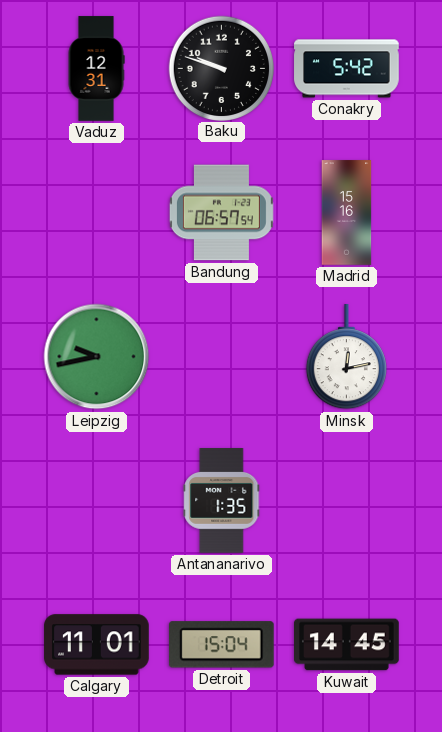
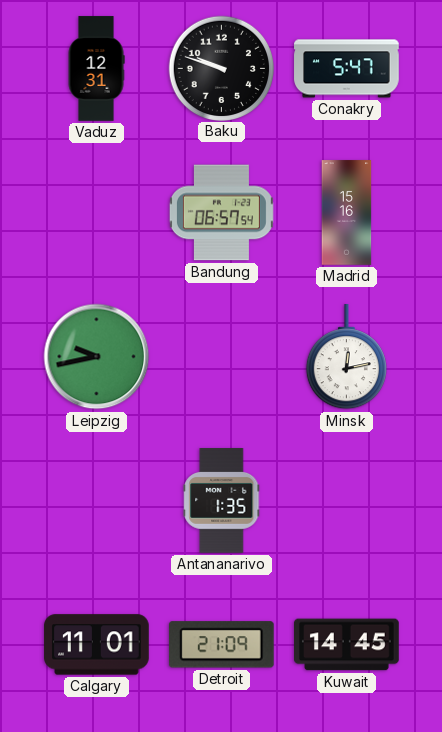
Conakry: 5:42 -> 5:47
Detroit: 15:04 -> 21:09
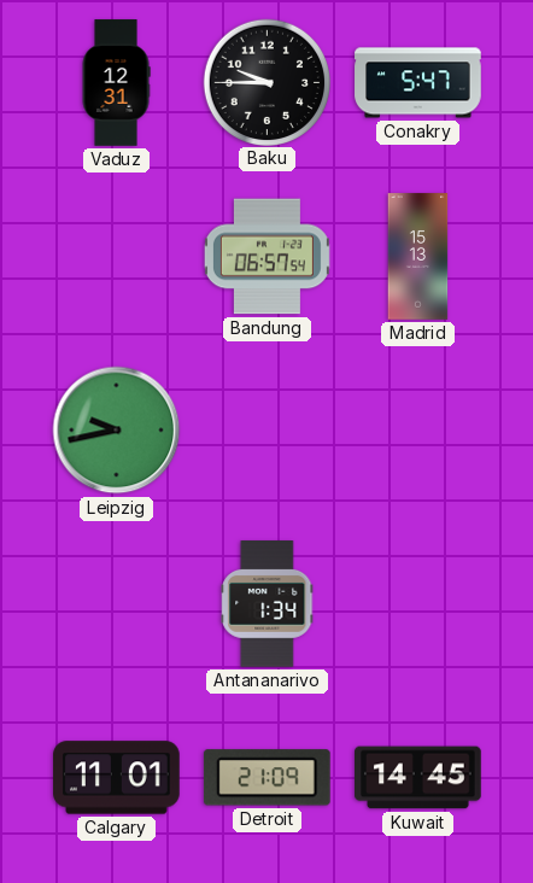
Baku: 9:48 -> 9:45
Madrid: 15:16 -> 15:13
Minsk: 12:13 -> none
Antananarivo: 1:35 -> 1:34
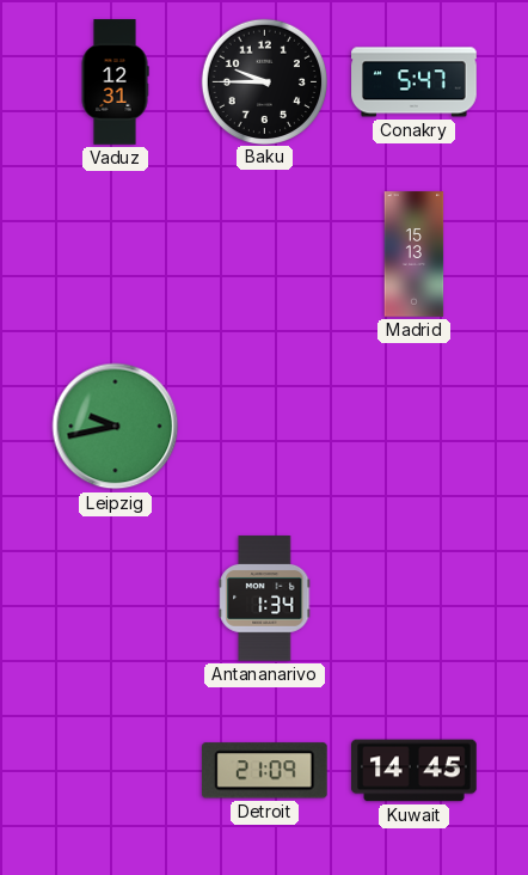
Bandung: 06:57 -> none
Calgary: 11:01 -> none
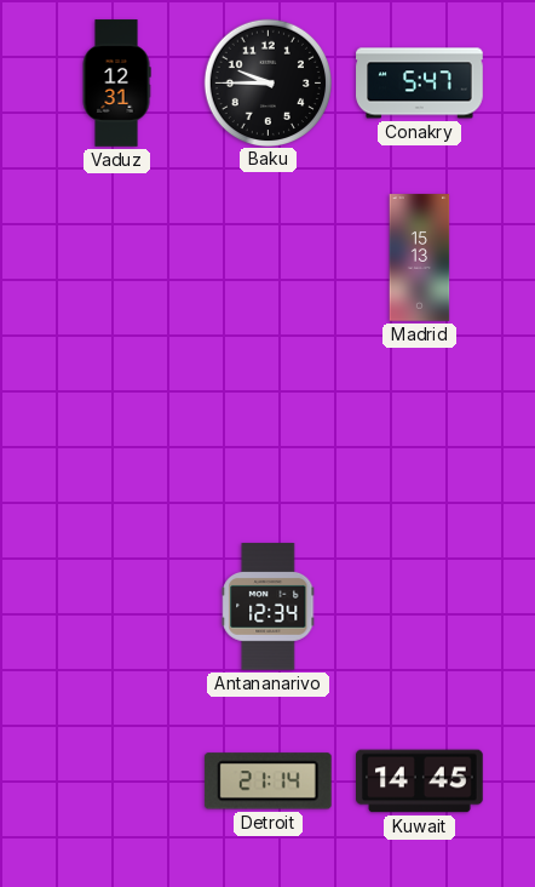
Leipzig: 9:43 -> none
Antananarivo: 1:34 -> 12:34
Detroit: 21:09 -> 21:14
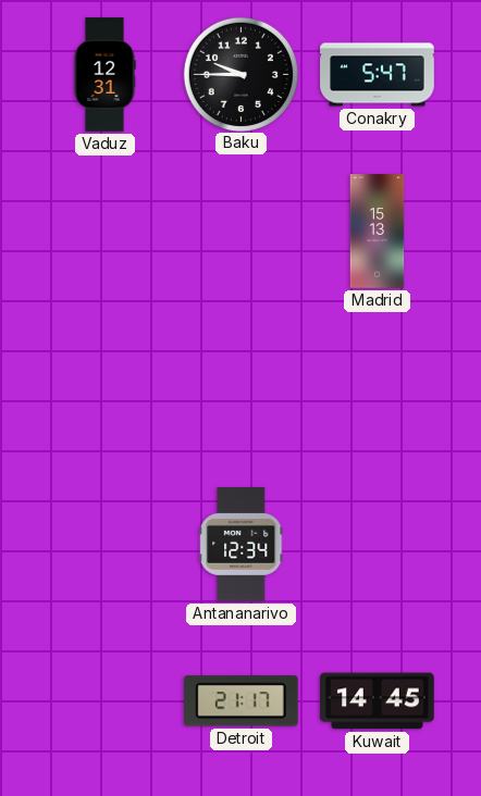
Detroit: 21:14 -> 21:17
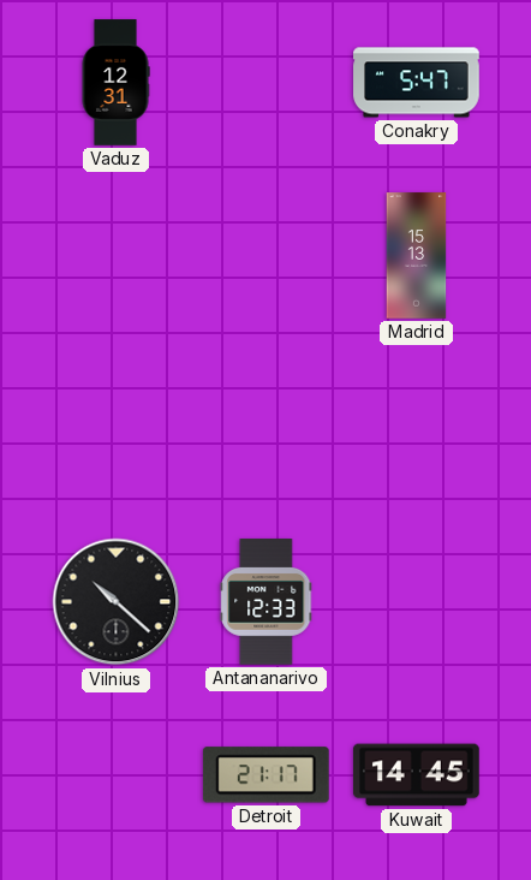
Baku: 9:45 -> none
Vilnius: none -> 10:22
Antananarivo: 12:34 -> 12:33
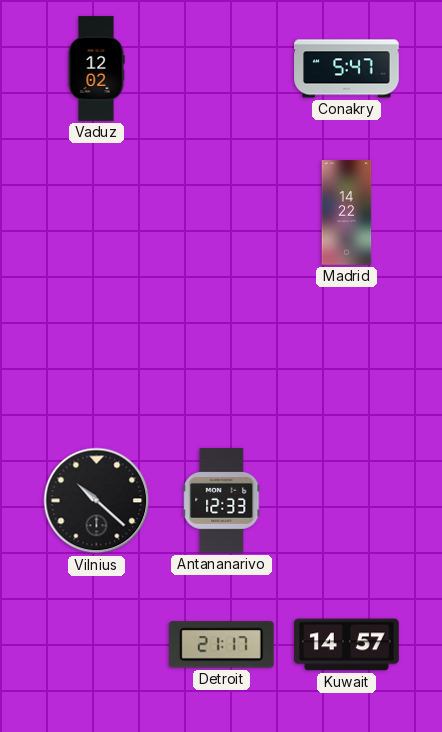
Vaduz: 12:31 -> 12:02
Madrid: 15:13 -> 14:22
Kuwait: 14:45 -> 14:57
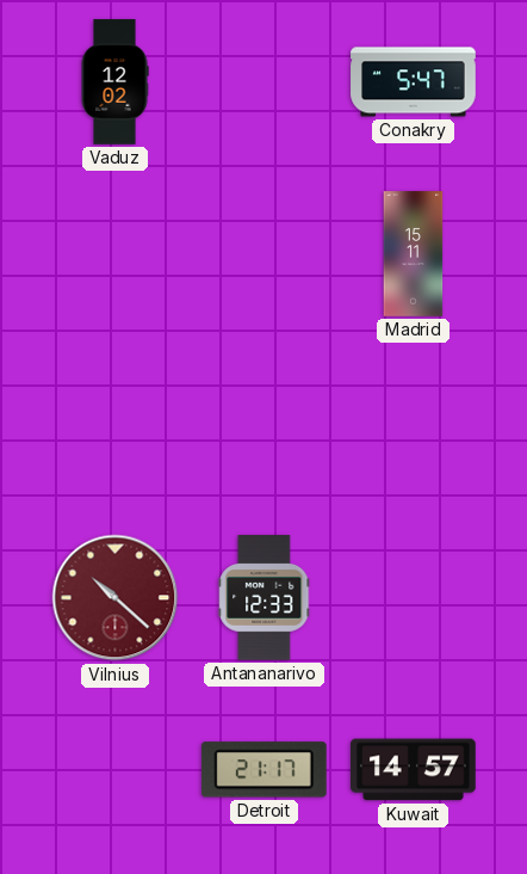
Madrid: 14:22 -> 15:11
Vilnius dial: black -> burgundy
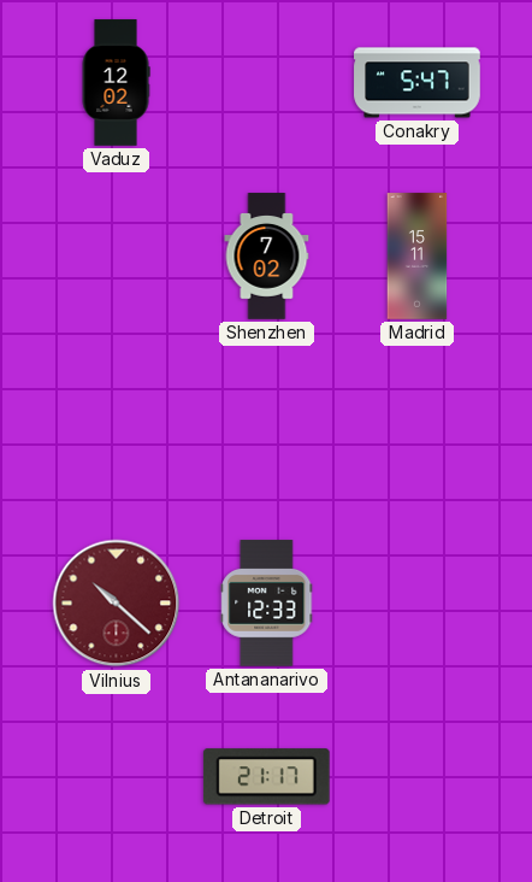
Shenzhen: none -> 7:02
Kuwait: 14:57 -> none
